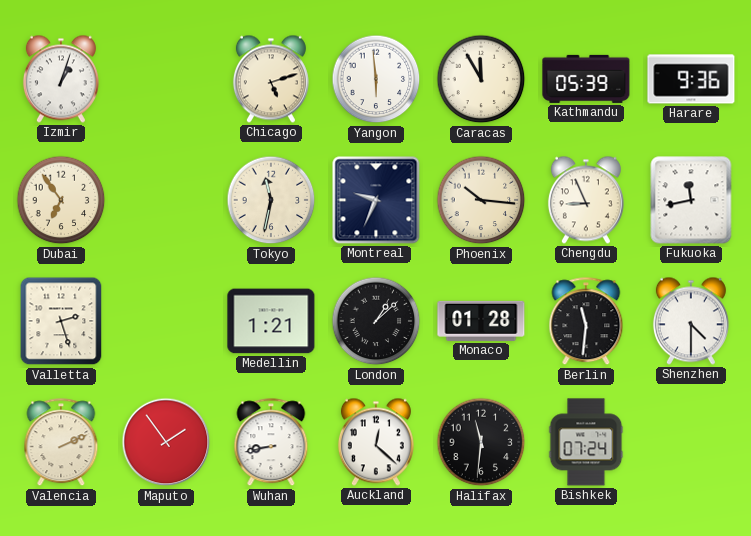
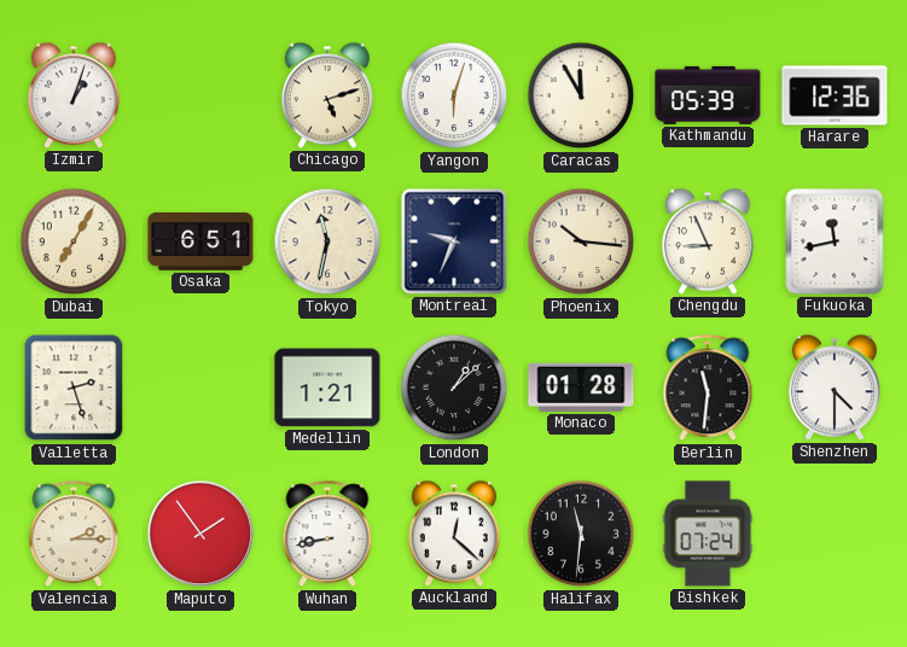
Yangon: 5:59 -> 6:03
Harare: 9:36 -> 12:36
Dubai: 6:54 -> 7:05
Osaka: none -> 6:51
Valencia: 2:11 -> 2:15
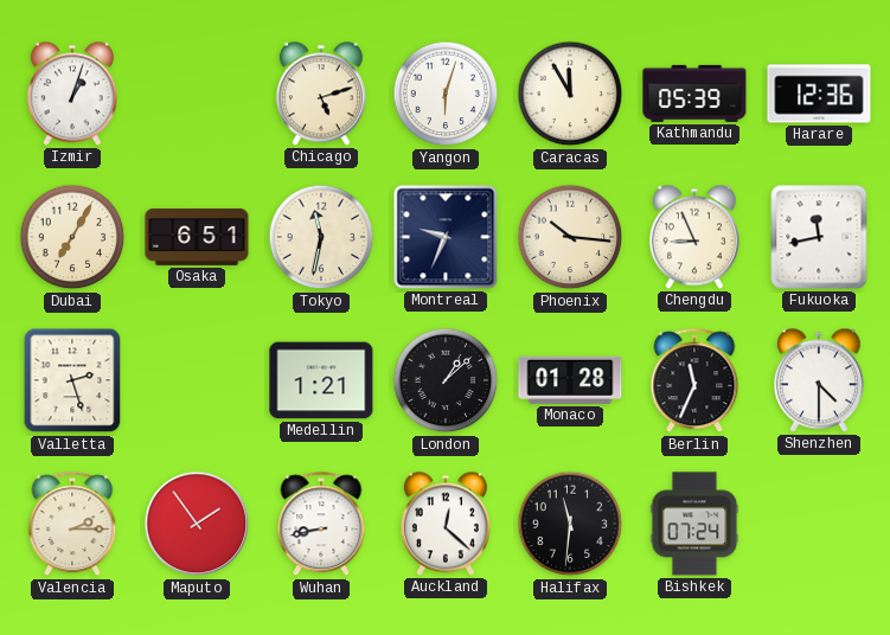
Berlin: 11:31 -> 11:34
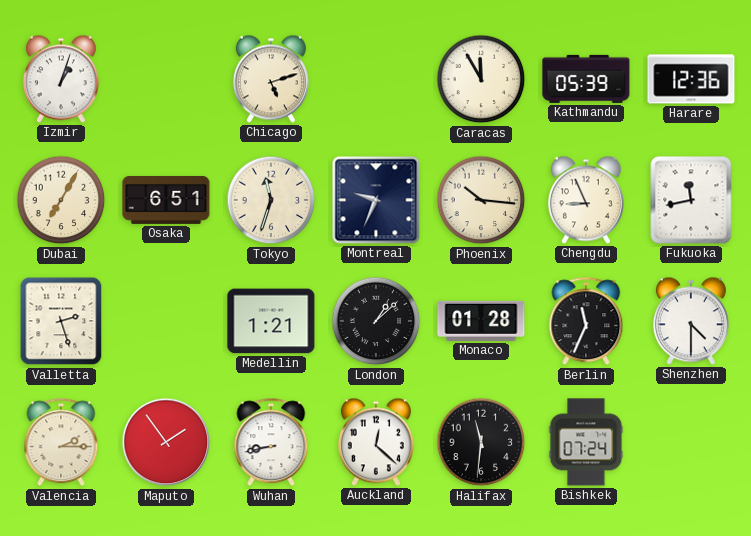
Yangon: 6:03 -> none
Tokyo: 11:32 -> 11:33
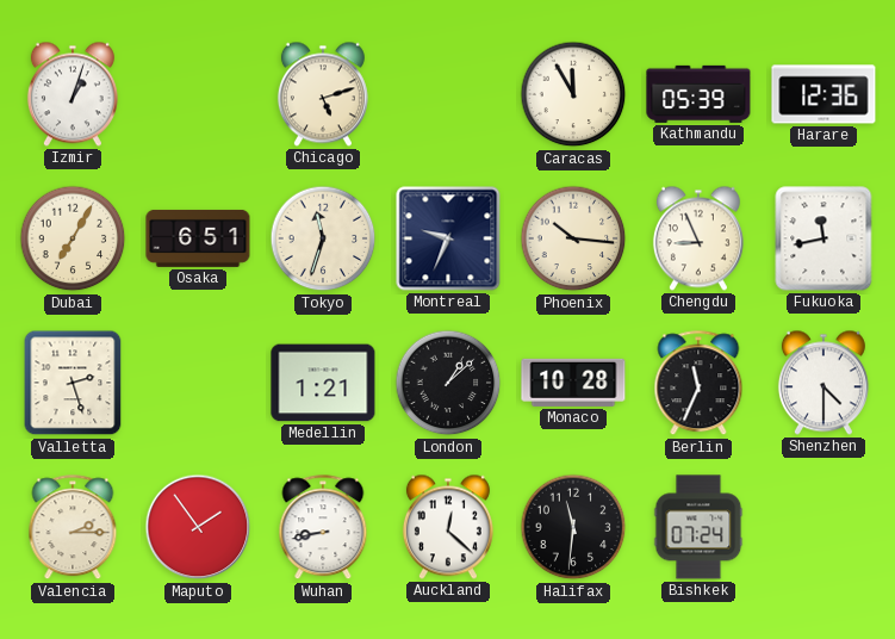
Monaco: 01:28 -> 10:28
